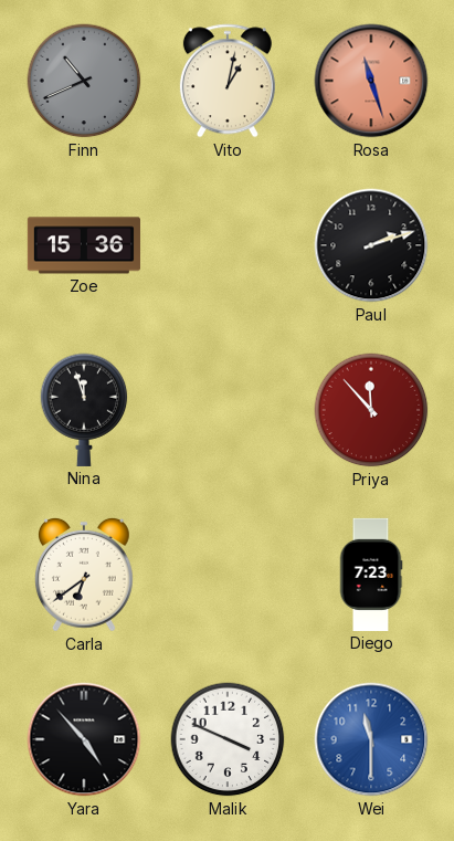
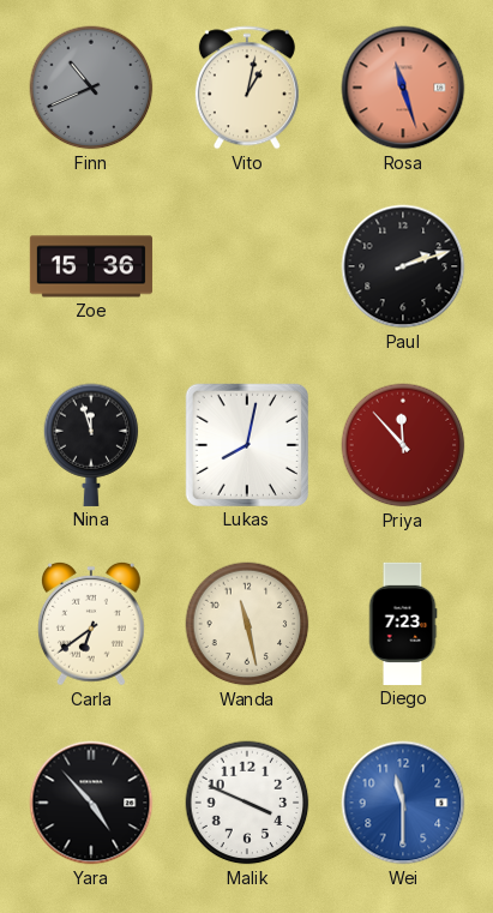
Lukas: none -> 8:02
Wanda: none -> 11:28
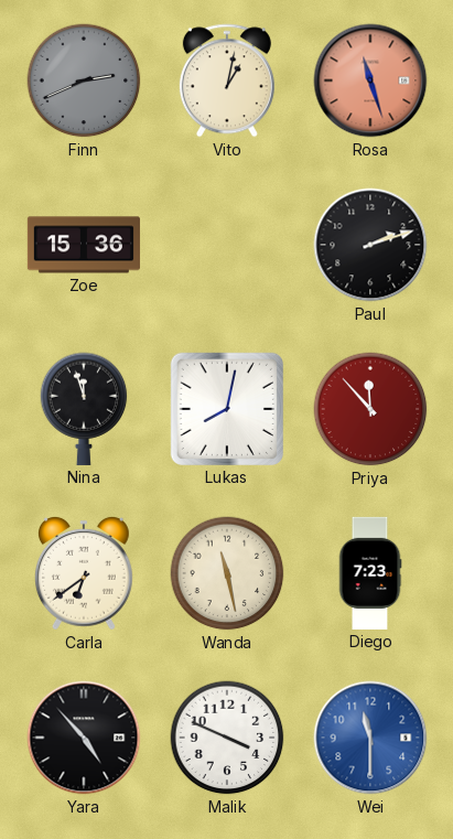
Finn: 10:41 -> 2:41
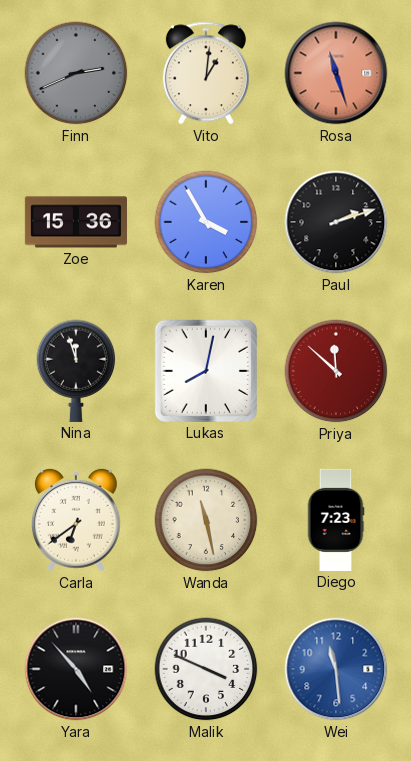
Vito: 1:02 -> 1:01
Karen: none -> 3:55
Priya: 11:53 -> 11:52
Wei: 11:30 -> 11:29
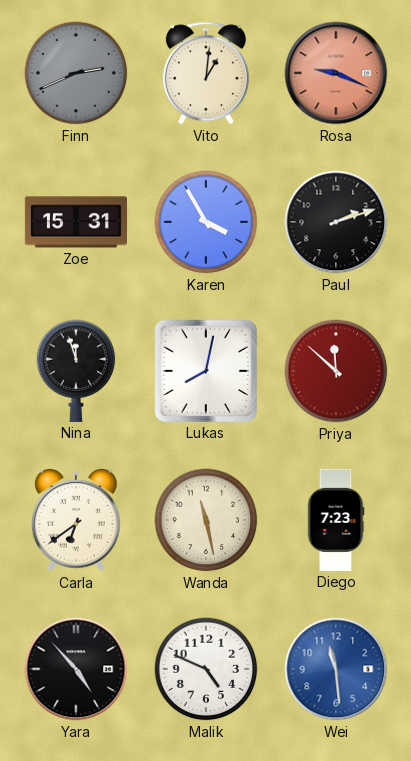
Rosa: 11:27 -> 9:19
Zoe: 15:36 -> 15:31
Malik: 3:49 -> 4:49
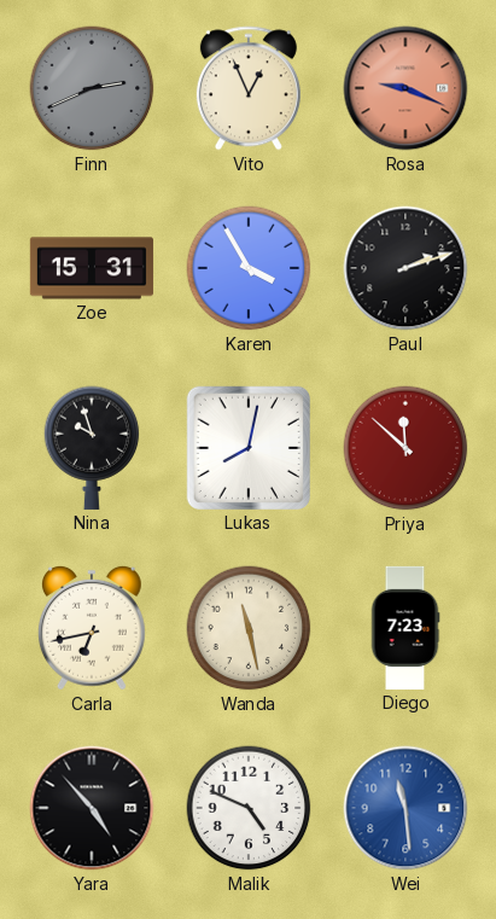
Vito: 1:01 -> 12:56
Nina: 11:57 -> 9:57
Carla: 6:39 -> 6:43
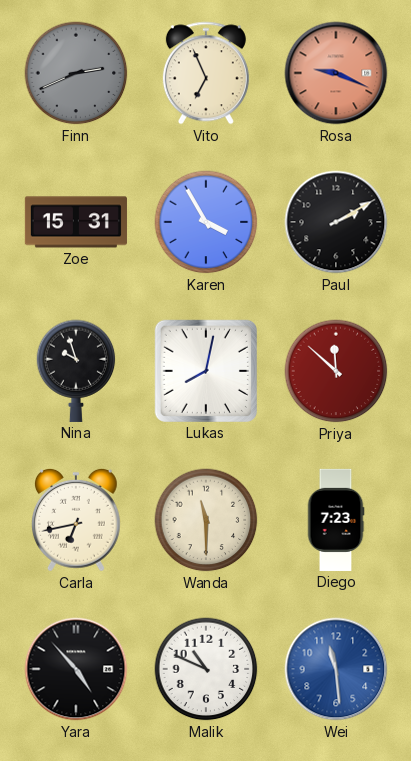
Vito: 12:56 -> 6:56
Paul: 2:12 -> 2:10
Wanda: 11:28 -> 11:30
Malik: 4:49 -> 10:49
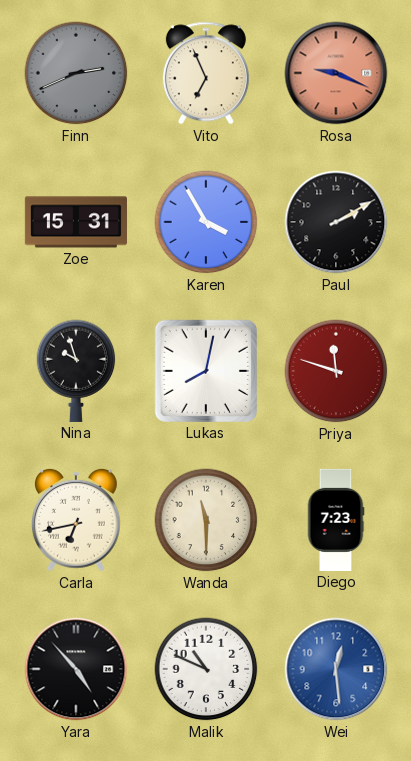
Priya: 11:52 -> 11:48
Wei: 11:29 -> 12:29
